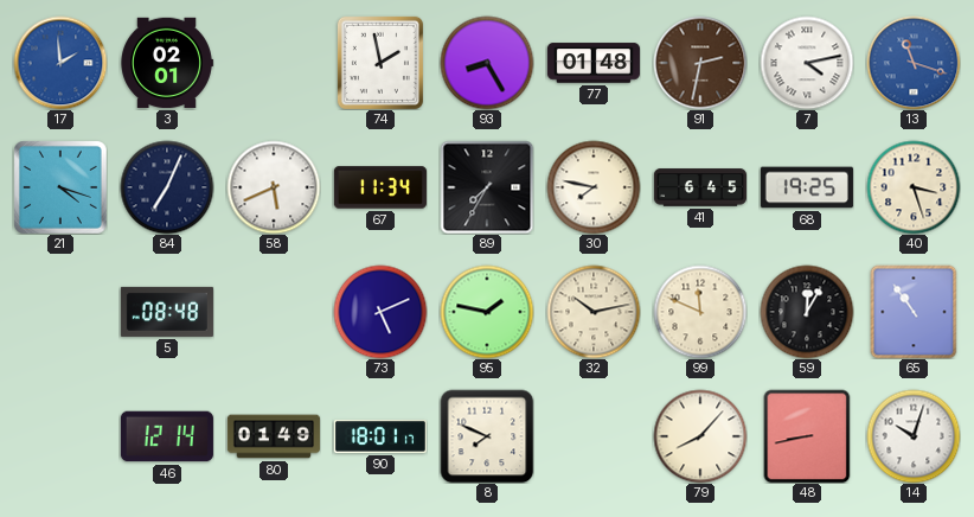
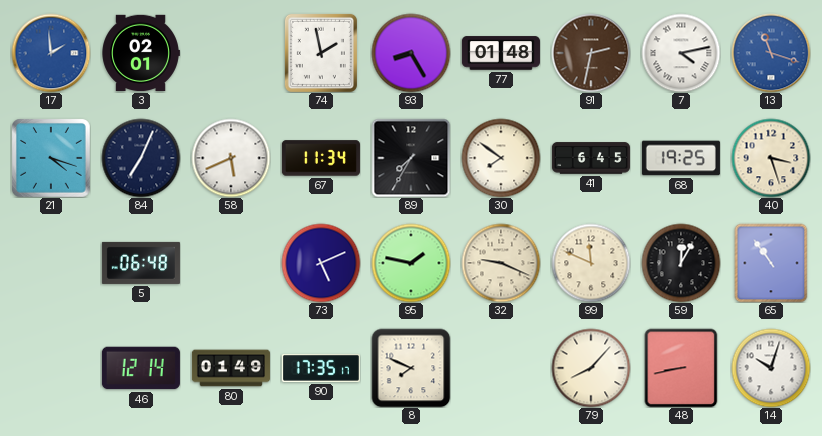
30: 7:47 -> 7:51
5: 08:48 -> 06:48
32: 10:13 -> 9:19
90: 18:01 -> 17:35
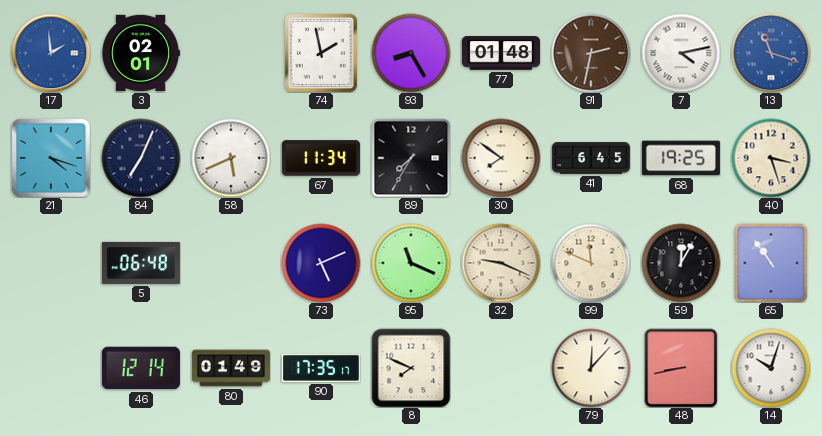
95: 1:47 -> 11:19
79: 8:07 -> 12:07
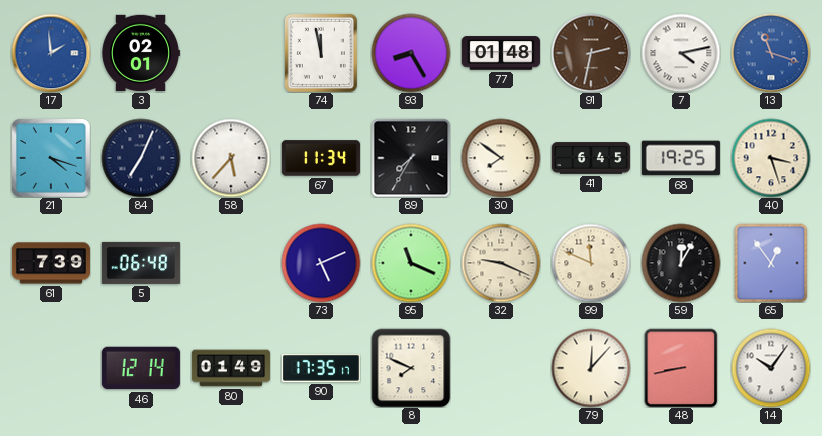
74: 1:58 -> 11:58
58: 5:41 -> 5:37
61: none -> 7:39
65: 10:54 -> 12:54
14: 10:03 -> 10:06
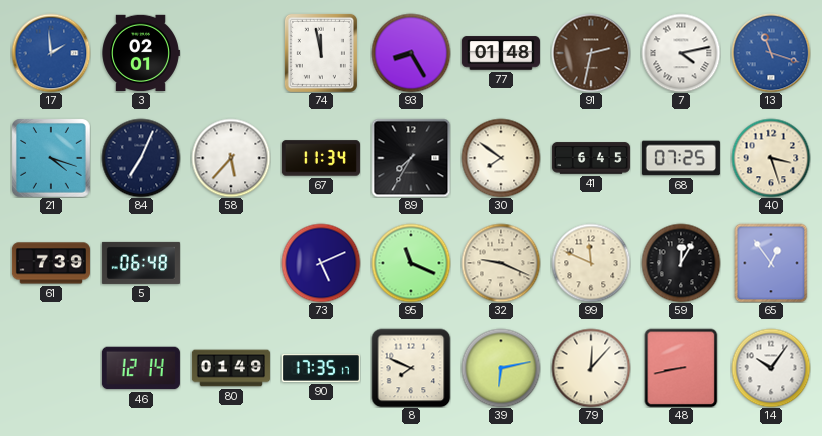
68: 19:25 -> 07:25
39: none -> 6:13
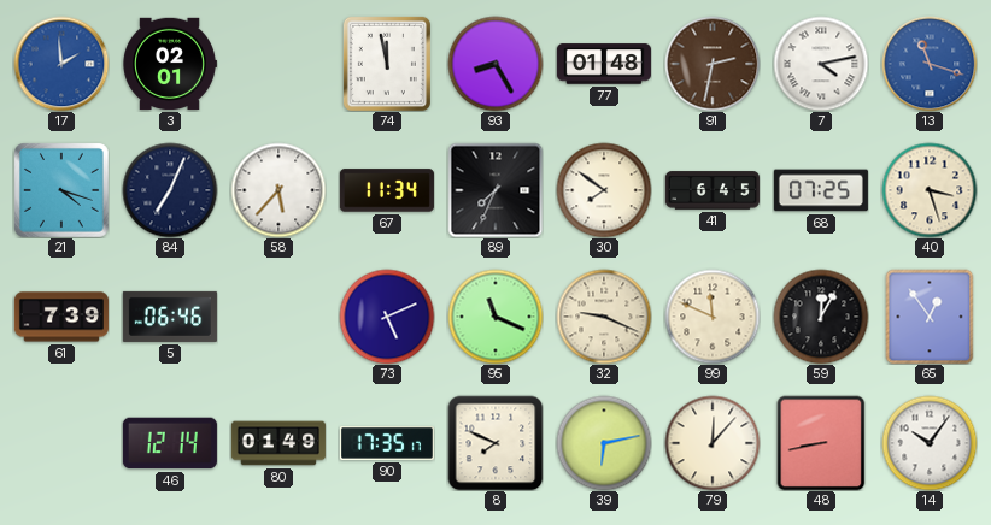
89: 7:35 -> 7:34
5: 06:48 -> 06:46
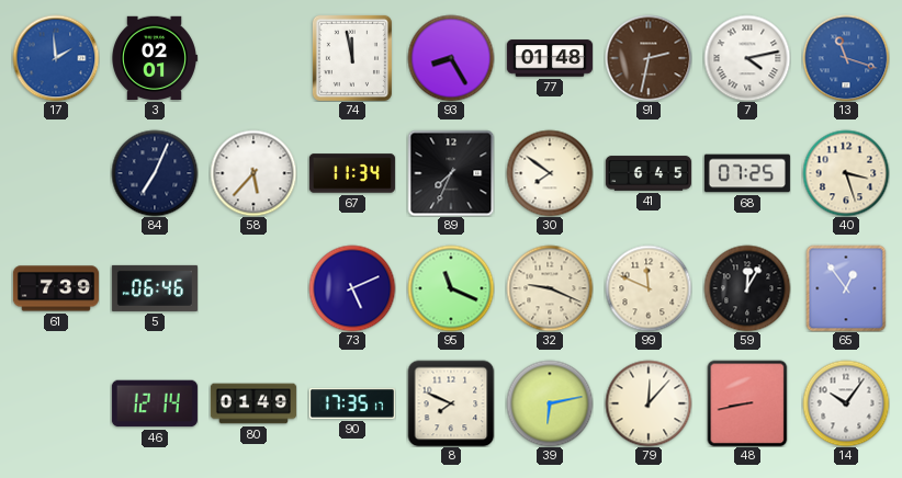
21: 4:18 -> none
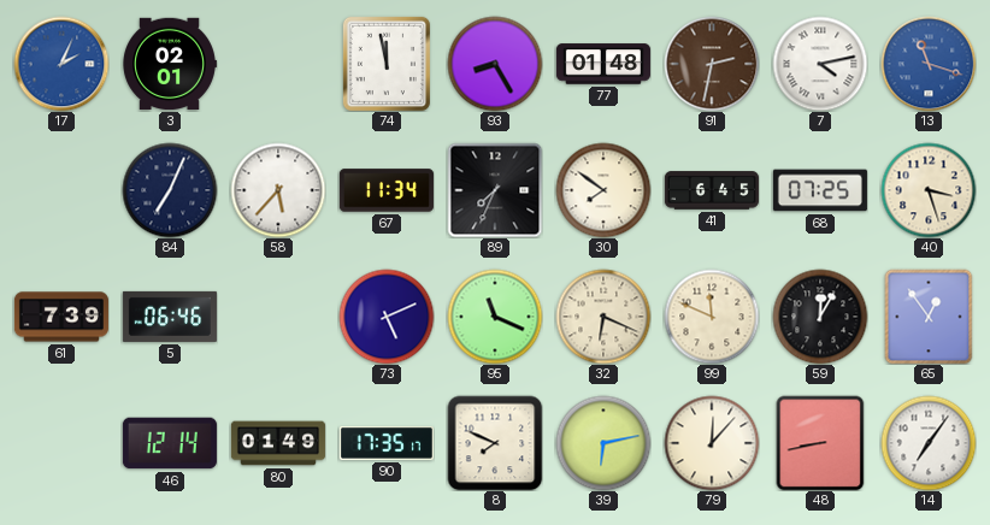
17: 1:59 -> 2:04
32: 9:19 -> 6:19
14: 10:06 -> 7:06
